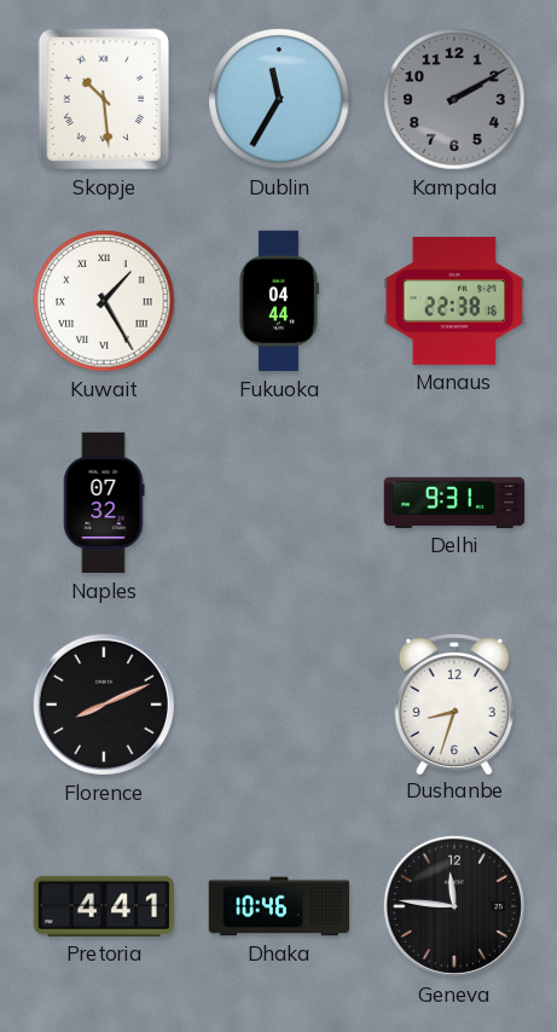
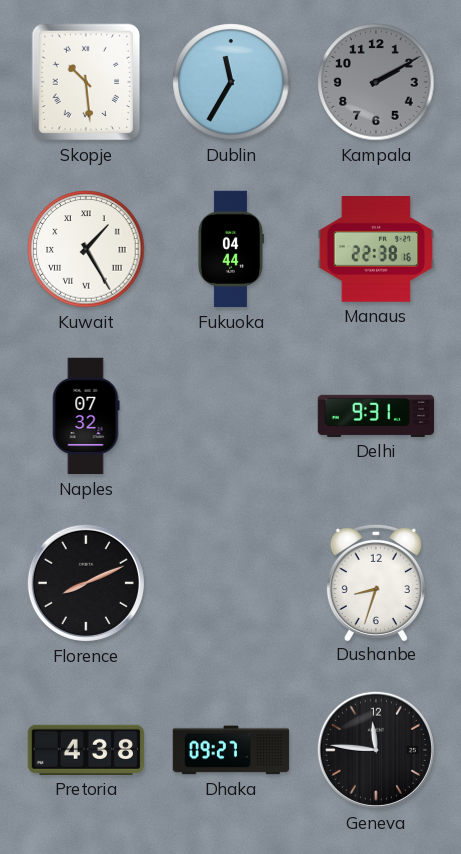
Pretoria: 4:41 -> 4:38
Dhaka: 10:46 -> 09:27
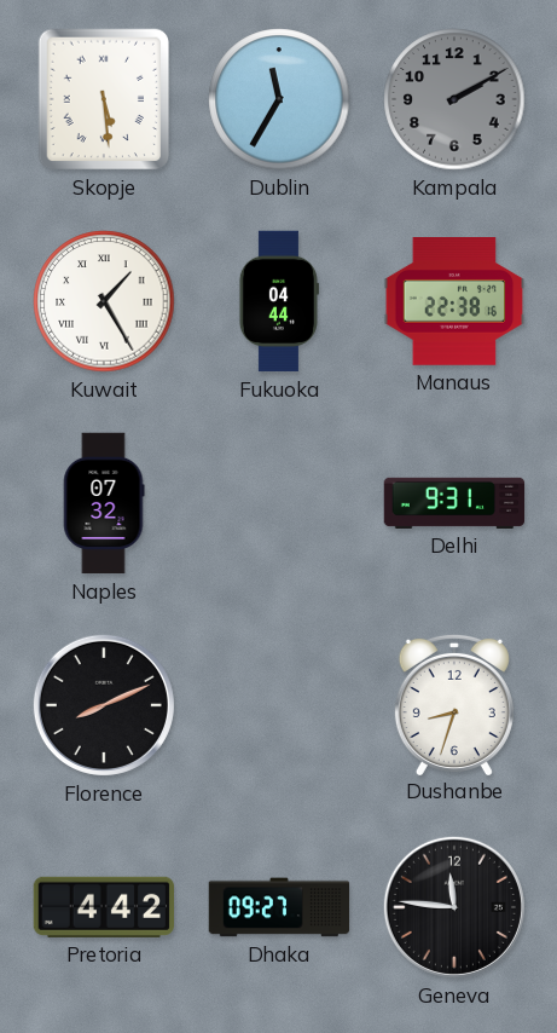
Skopje: 10:29 -> 5:29
Pretoria: 4:38 -> 4:42
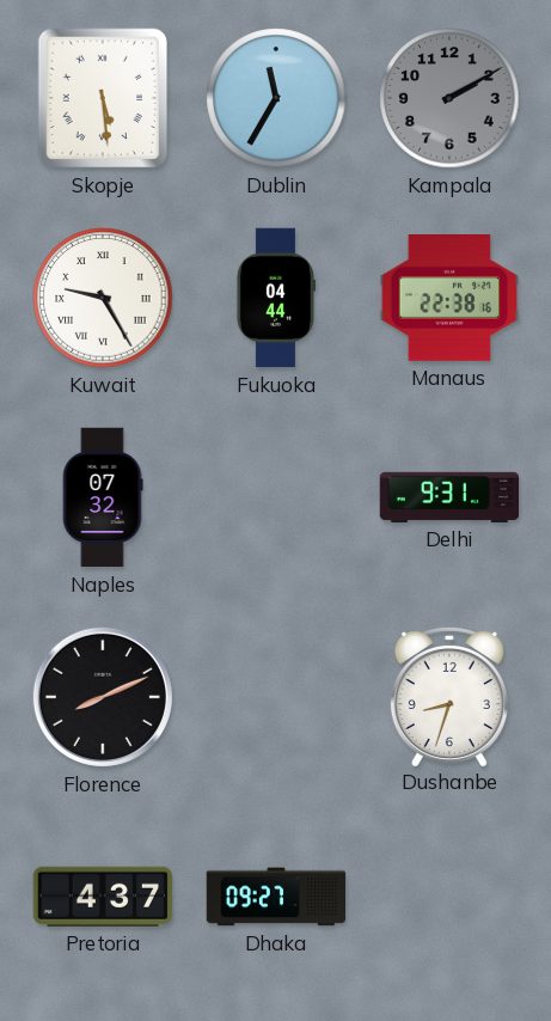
Kuwait: 1:25 -> 9:25
Pretoria: 4:42 -> 4:37
Geneva: 11:46 -> none
